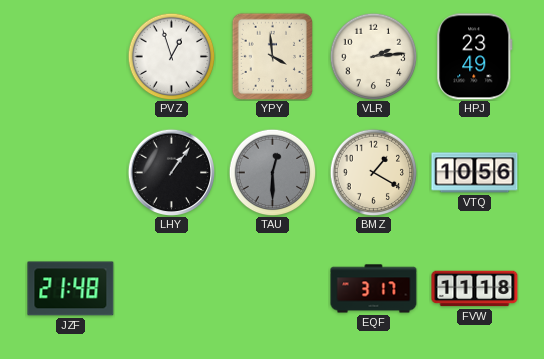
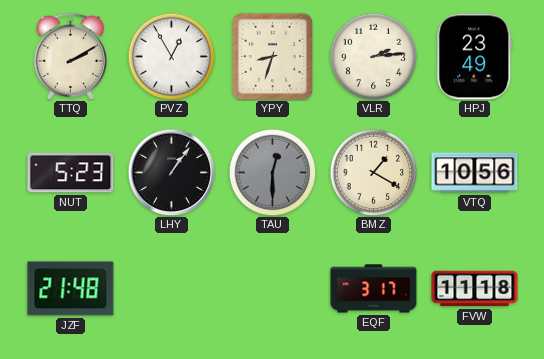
TTQ: none -> 2:10
PVZ: 12:57 -> 12:55
YPY: 3:59 -> 8:33
NUT: none -> 5:23
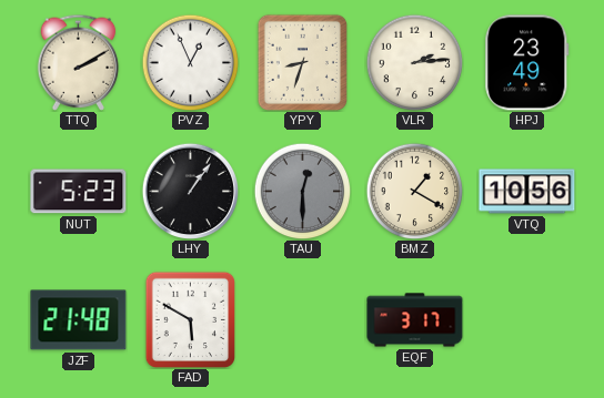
PVZ: 12:55 -> 12:56
FAD: none -> 5:50
FVW: 11:18 -> none
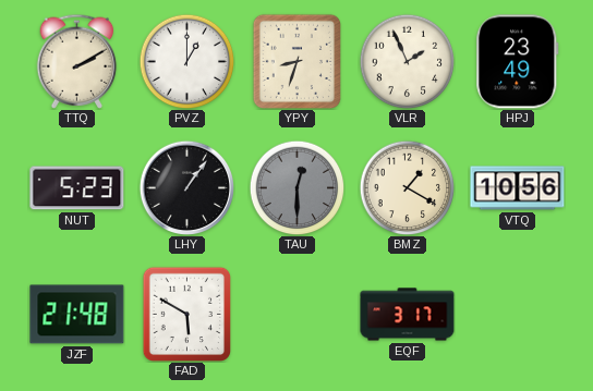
PVZ: 12:56 -> 1:00
VLR: 2:14 -> 1:56
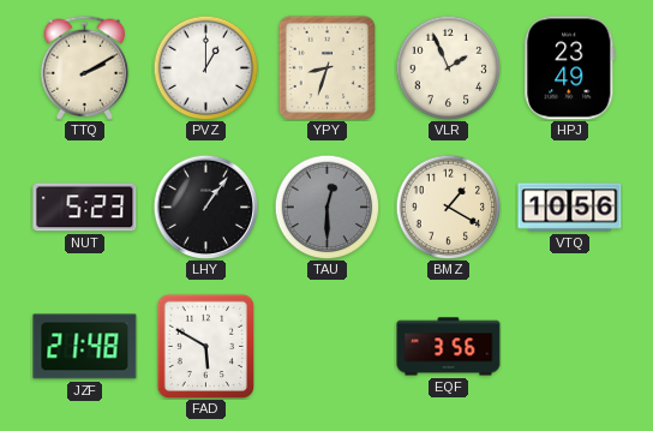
EQF: 3:17 -> 3:56
